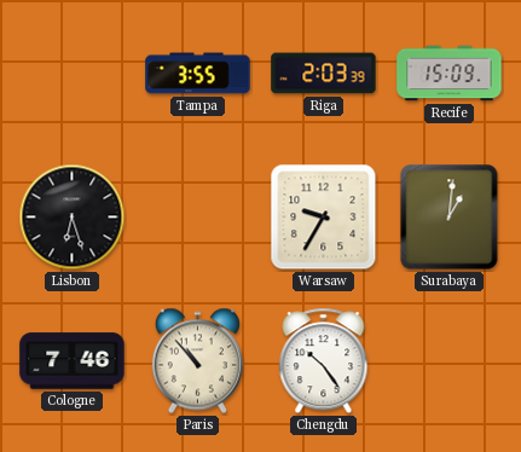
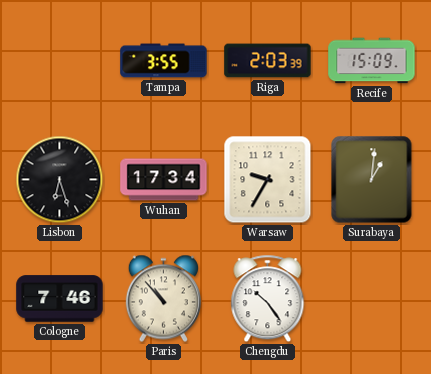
Wuhan: none -> 17:34
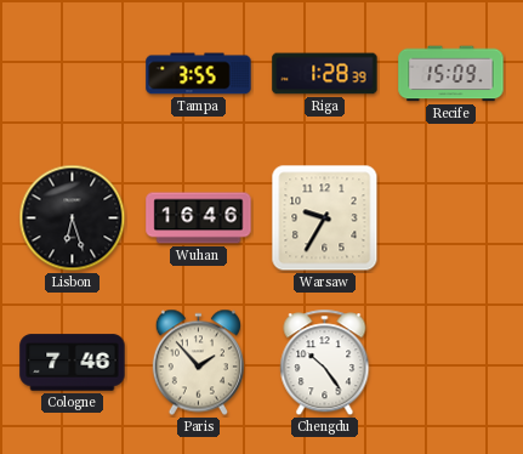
Riga: 2:03 -> 1:28
Wuhan: 17:34 -> 16:46
Surabaya: 1:01 -> none
Paris: 10:53 -> 1:53
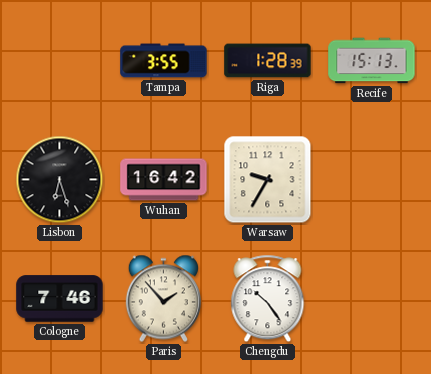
Recife: 15:09 -> 15:13
Wuhan: 16:46 -> 16:42
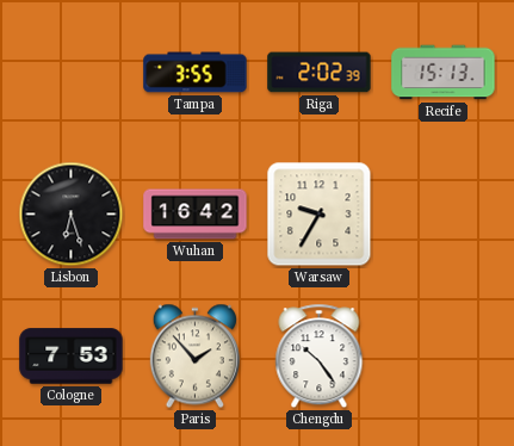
Riga: 1:28 -> 2:02
Cologne: 7:46 -> 7:53
